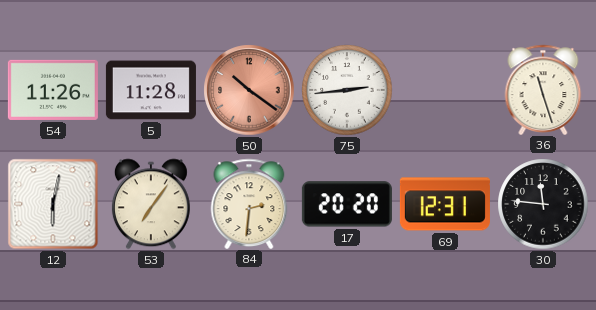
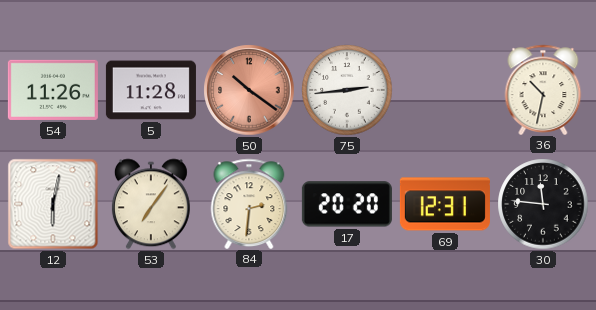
36: 11:27 -> 10:32
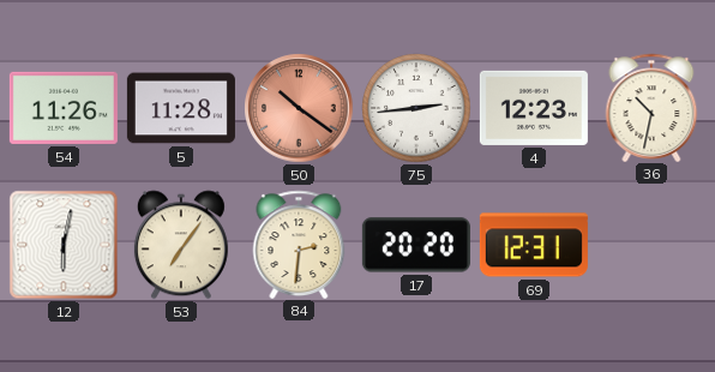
4: none -> 12:23
30: 11:46 -> none
